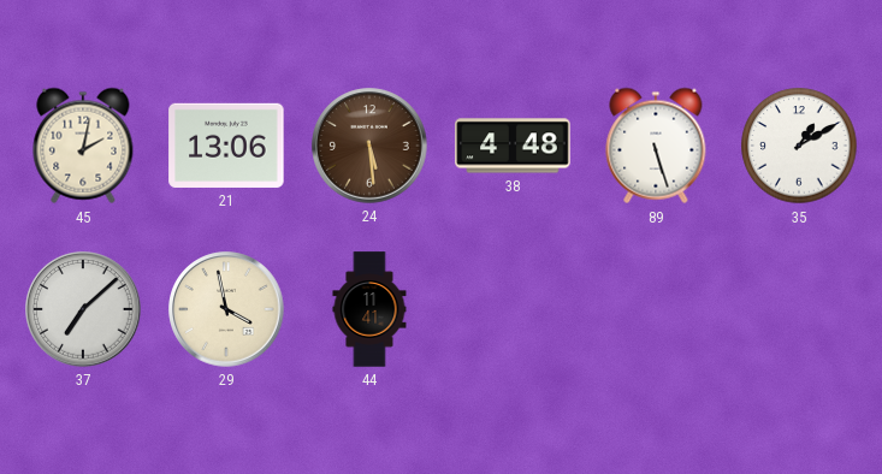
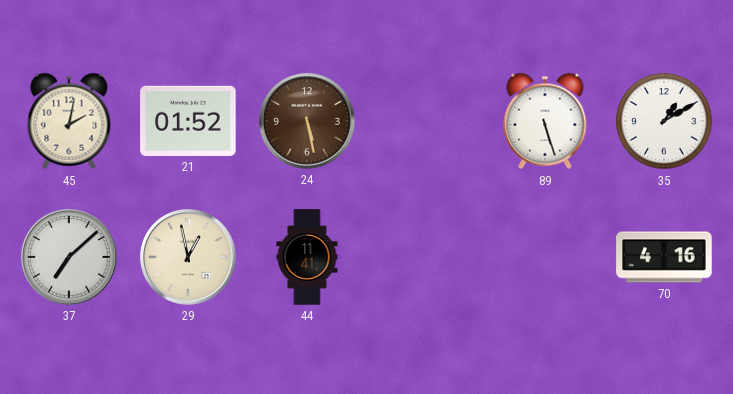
21: 13:06 -> 01:52
24: 5:29 -> 5:28
38: 4:48 -> none
29: 3:58 -> 12:58
70: none -> 4:16
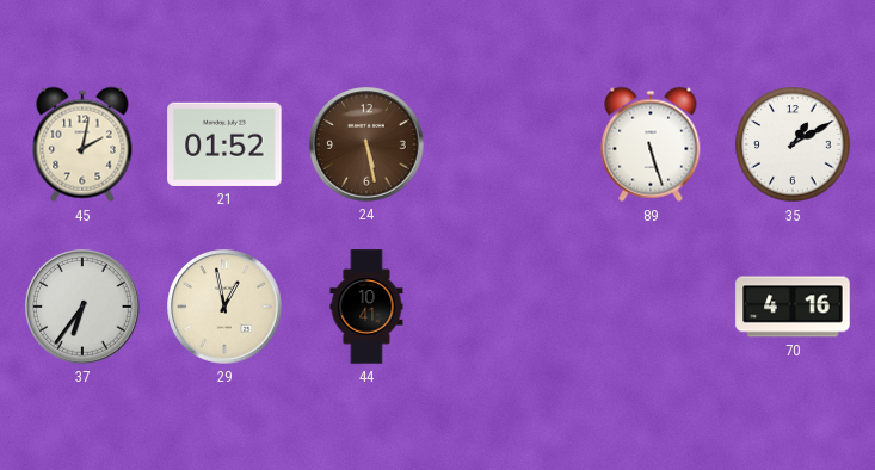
37: 7:08 -> 6:36
44: 11:41 -> 10:41
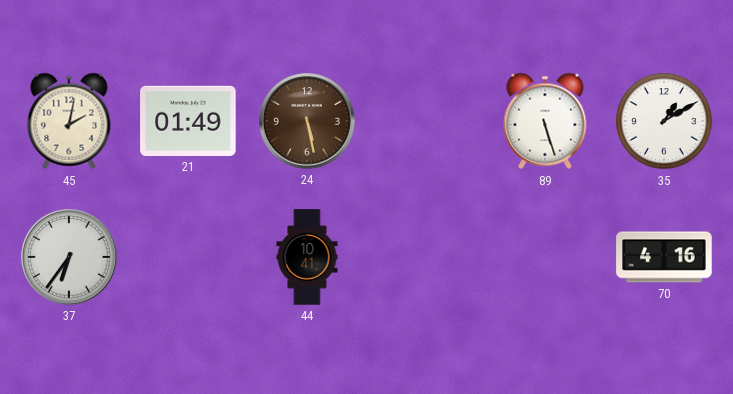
21: 01:52 -> 01:49
29: 12:58 -> none
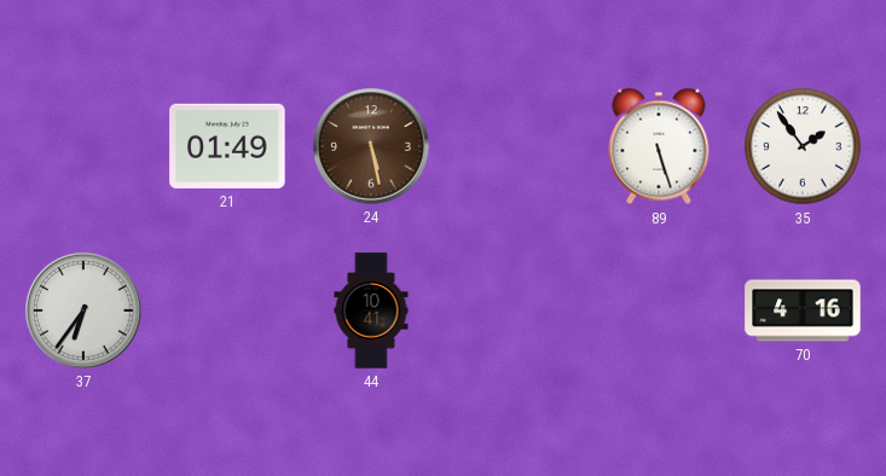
45: 2:02 -> none
35: 1:10 -> 1:54
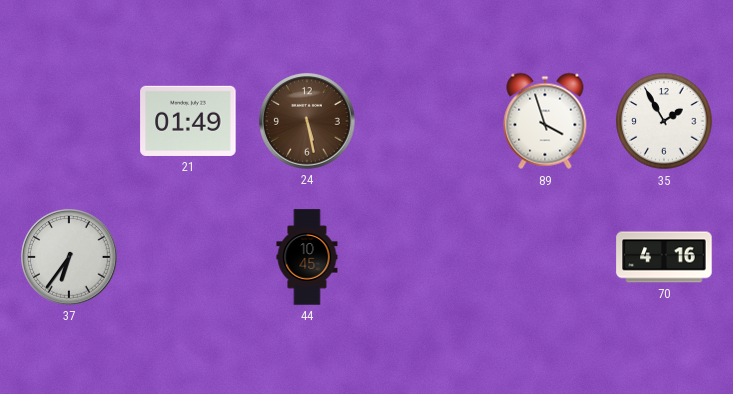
89: 5:27 -> 3:57
35: 1:54 -> 1:55
44: 10:41 -> 10:45
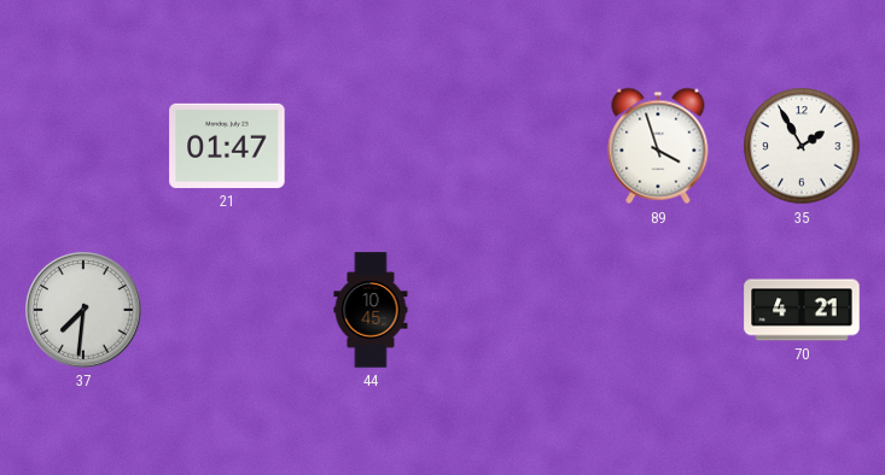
21: 01:49 -> 01:47
24: 5:28 -> none
37: 6:36 -> 7:31
70: 4:16 -> 4:21
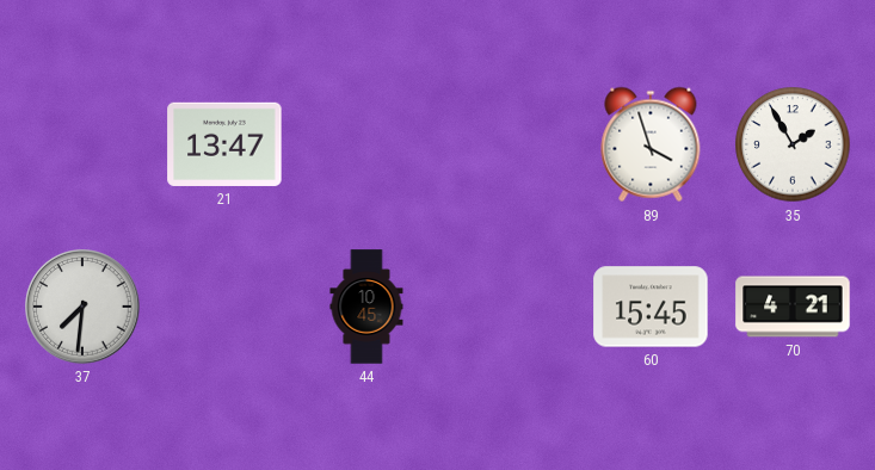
21: 01:47 -> 13:47
60: none -> 15:45
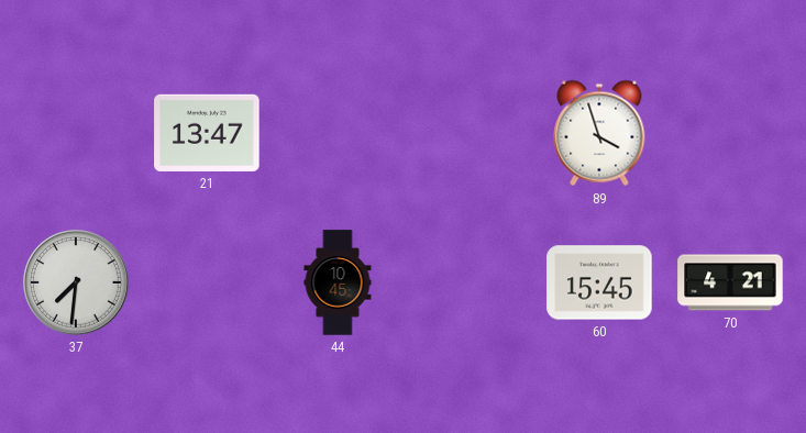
35: 1:55 -> none
